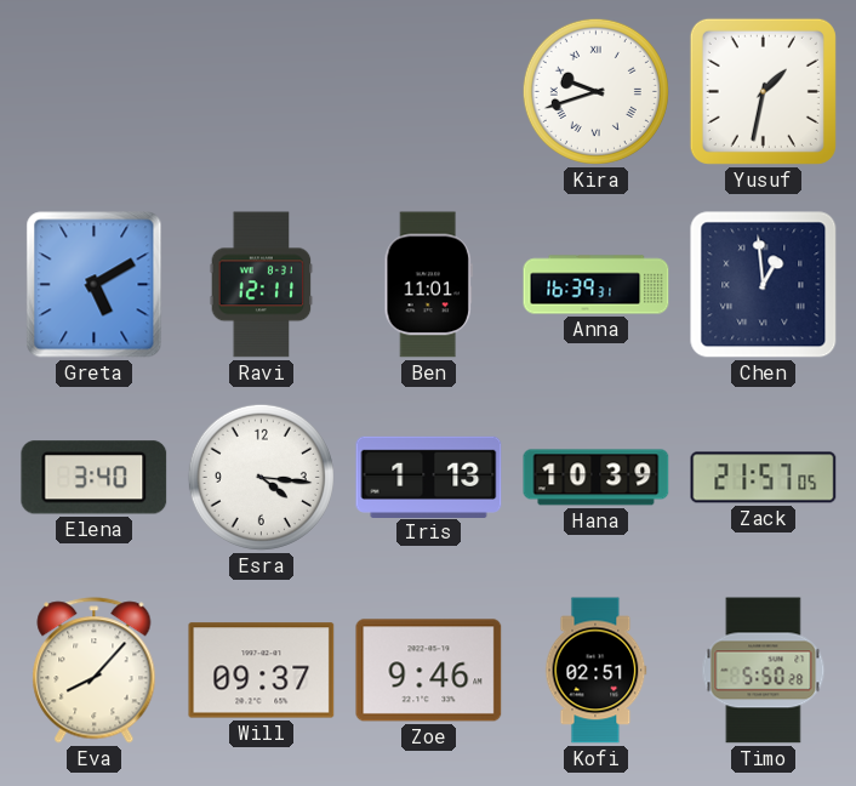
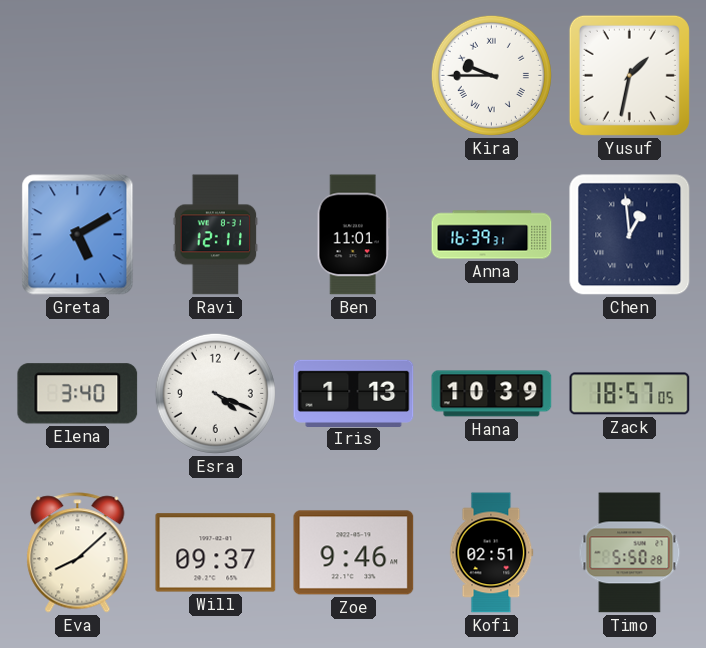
Kira: 9:42 -> 9:45
Esra: 4:16 -> 4:19
Zack: 21:57 -> 18:57
Eva: 8:07 -> 8:08
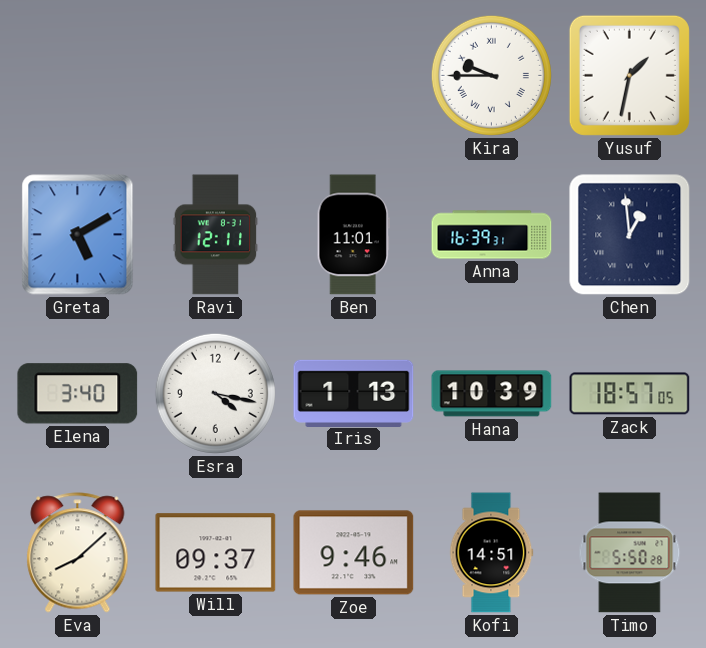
Esra: 4:19 -> 4:17
Kofi: 02:51 -> 14:51
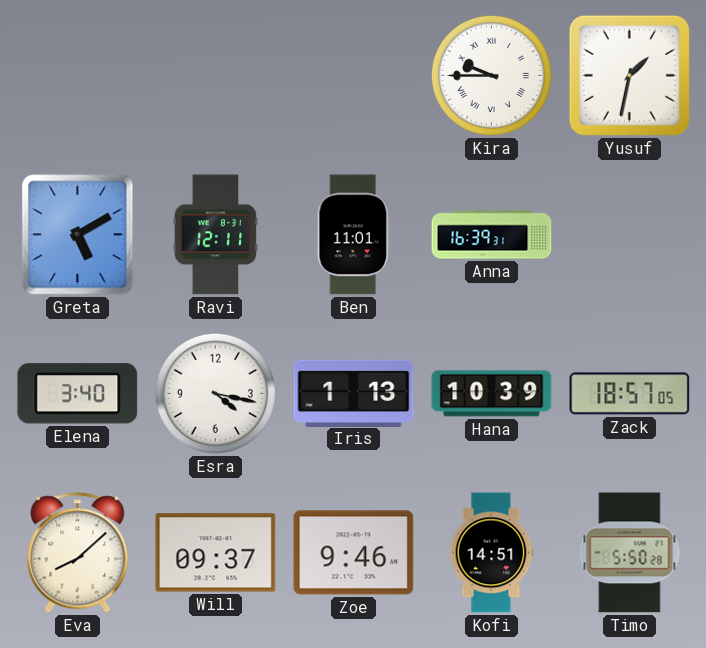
Chen: 12:59 -> none
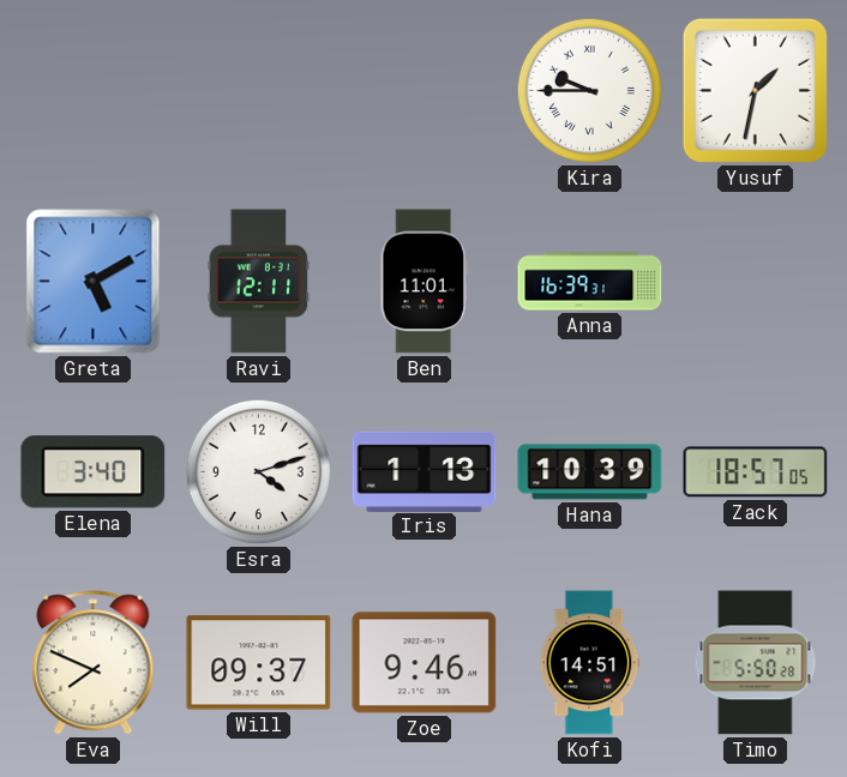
Esra: 4:17 -> 4:12
Eva: 8:08 -> 7:49
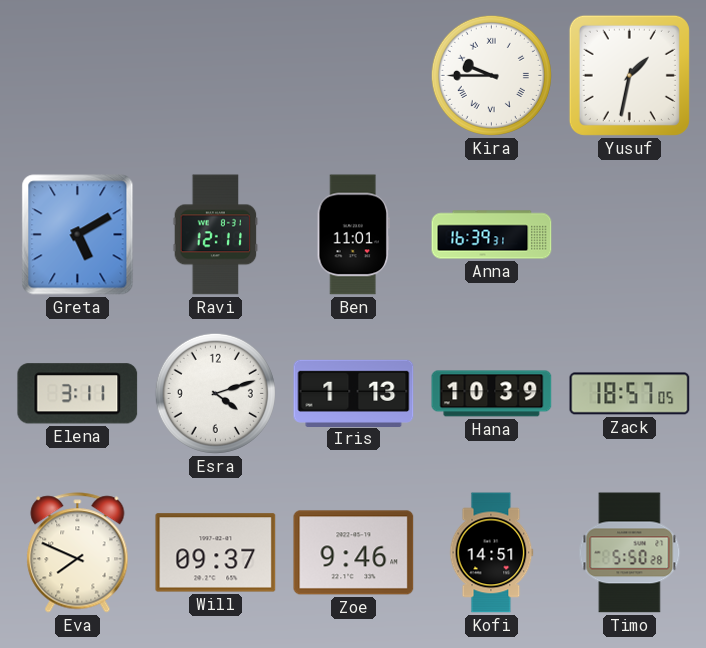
Elena: 3:40 -> 3:11
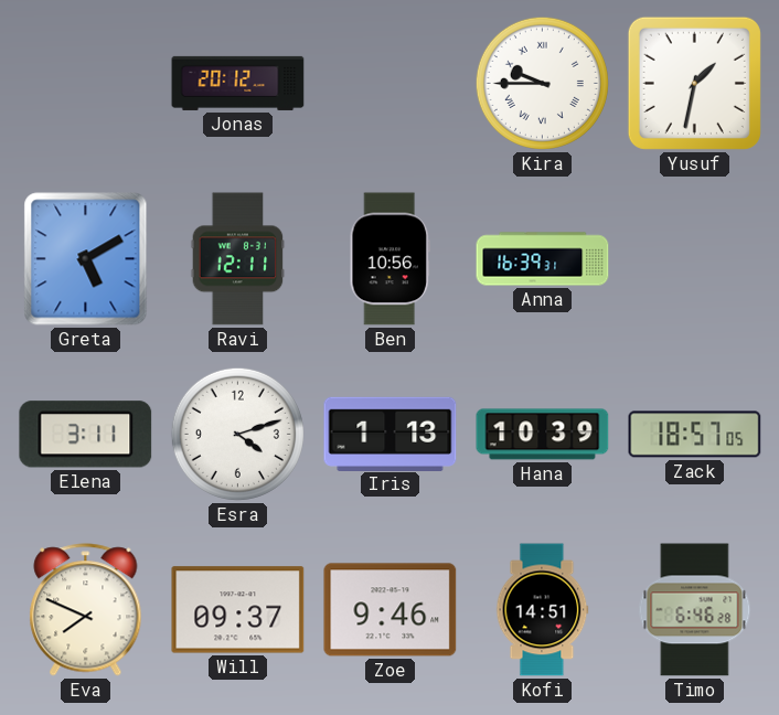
Jonas: none -> 20:12
Ben: 11:01 -> 10:56
Timo: 5:50 -> 6:46
